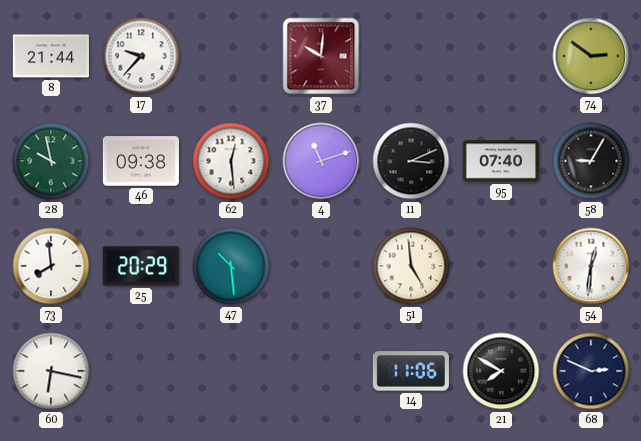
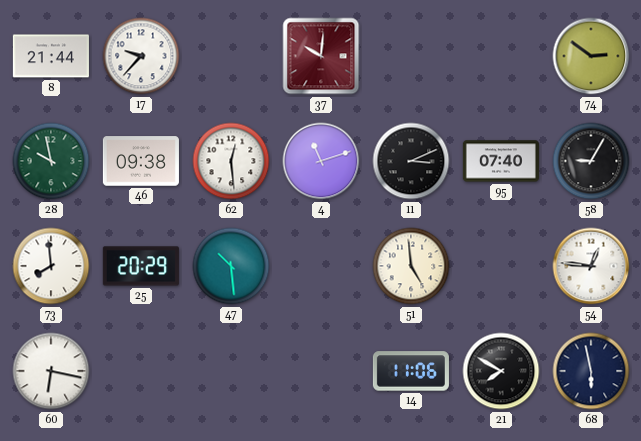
54: 12:31 -> 12:46
68: 2:49 -> 5:58
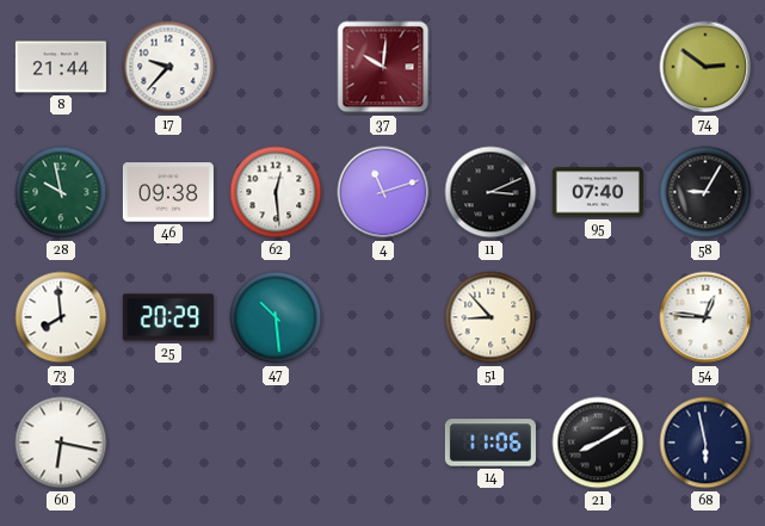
51: 4:59 -> 8:53
21: 7:50 -> 8:10
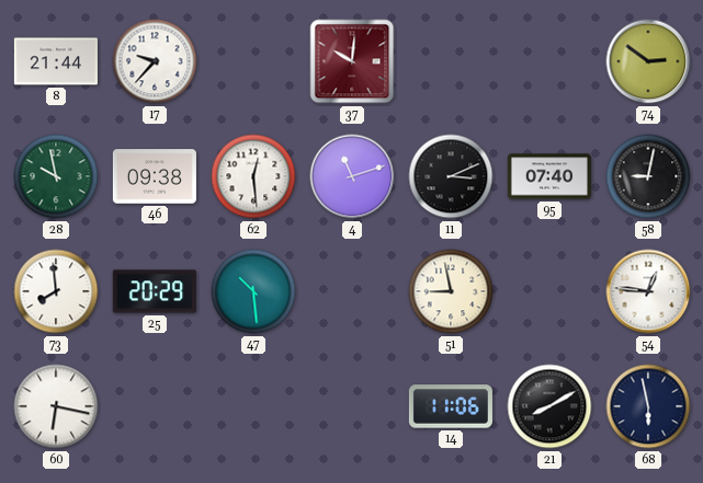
58: 9:05 -> 9:02
51: 8:53 -> 8:58
